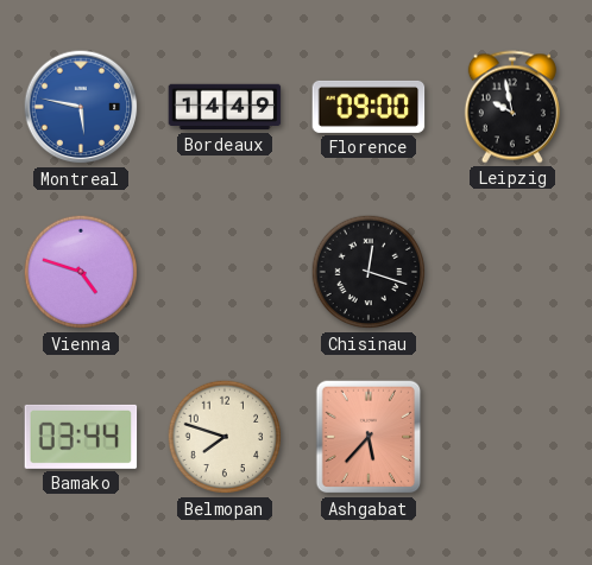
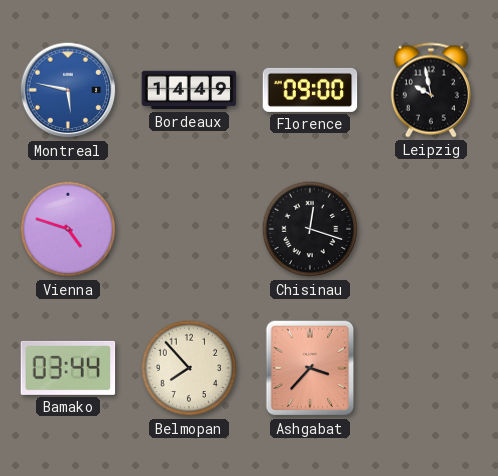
Belmopan: 7:48 -> 7:53
Ashgabat: 5:37 -> 3:37
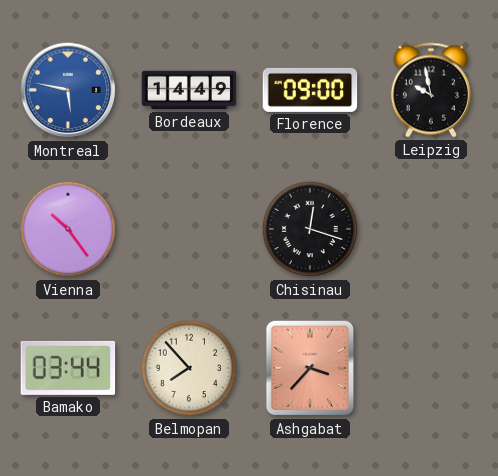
Vienna: 4:48 -> 10:24
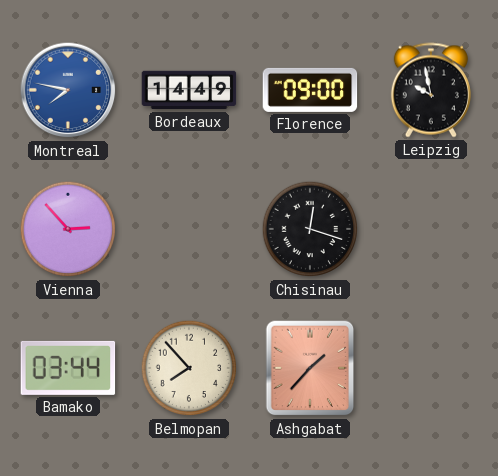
Montreal: 5:47 -> 7:47
Vienna: 10:24 -> 2:53
Ashgabat: 3:37 -> 1:37
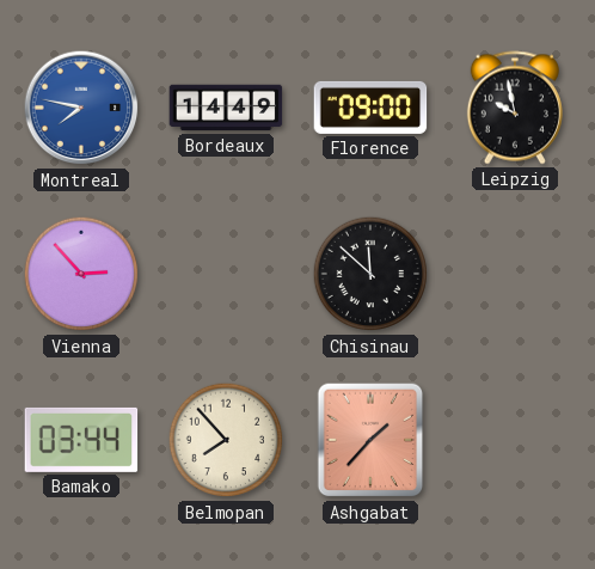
Chisinau: 12:18 -> 11:52
